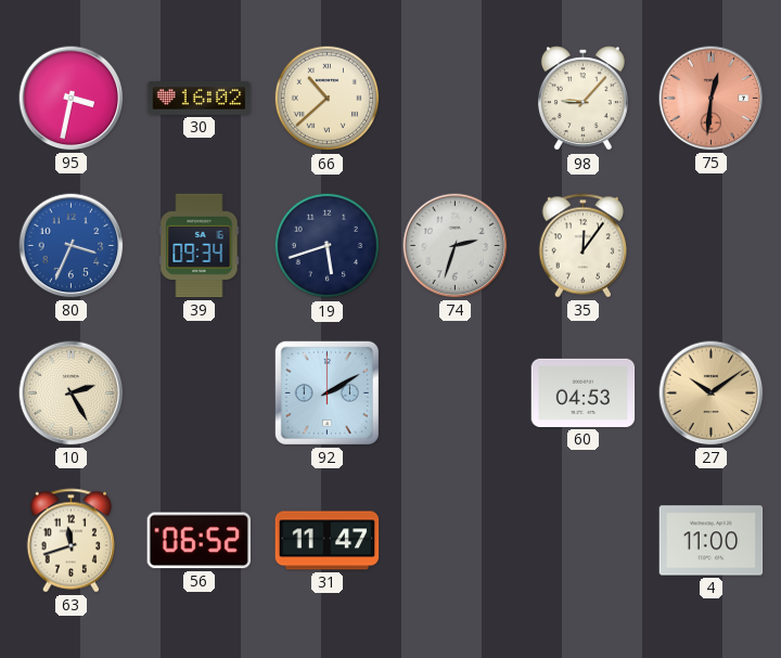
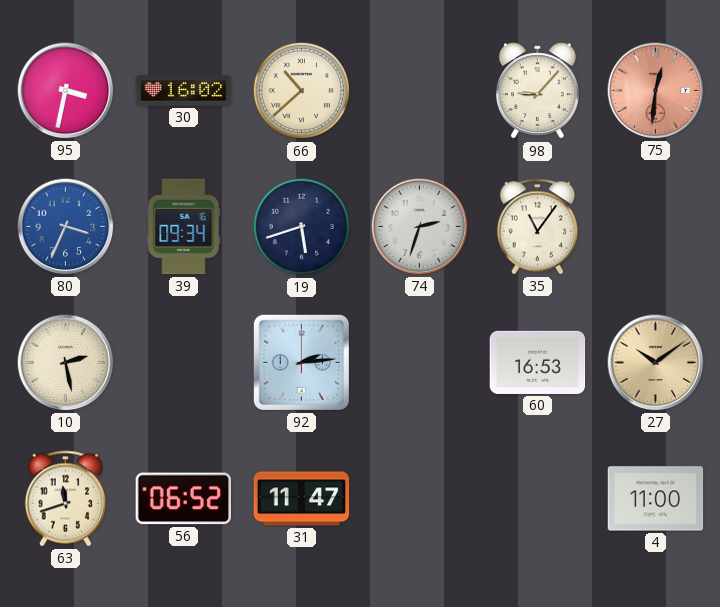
35: 12:06 -> 11:06
10: 2:25 -> 2:28
92: 2:10 -> 2:14
60: 04:53 -> 16:53
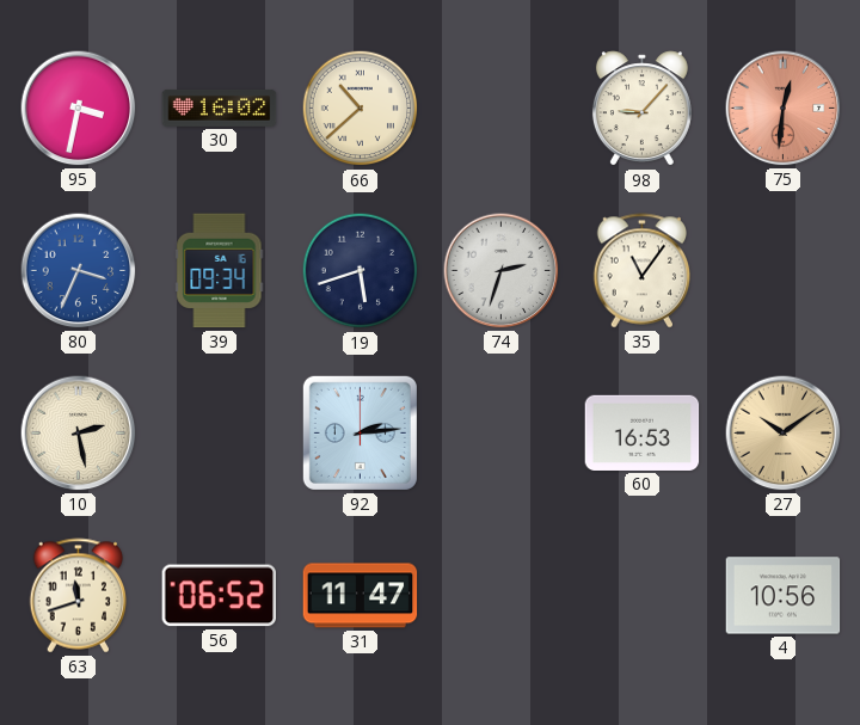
4: 11:00 -> 10:56
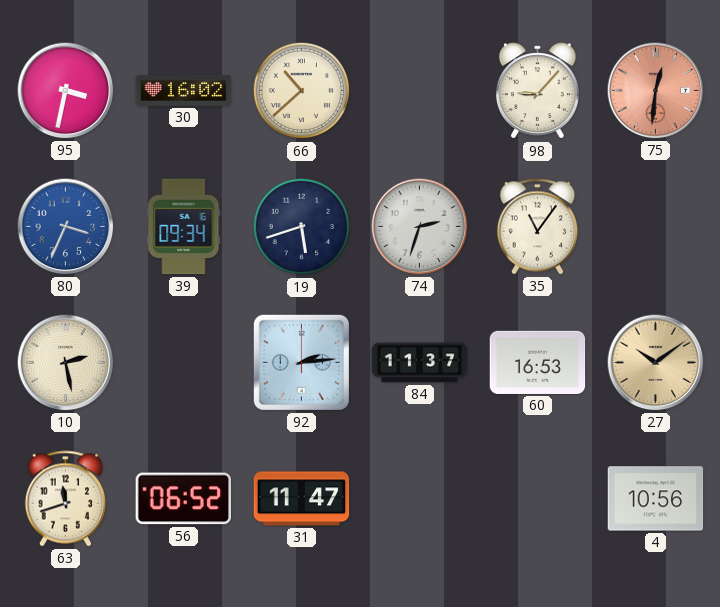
84: none -> 11:37
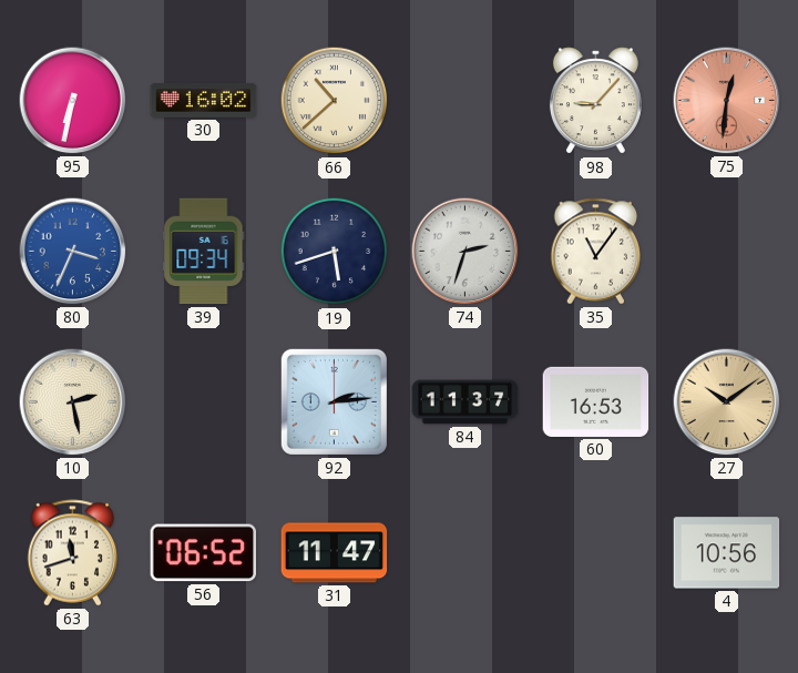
95: 3:32 -> 6:32
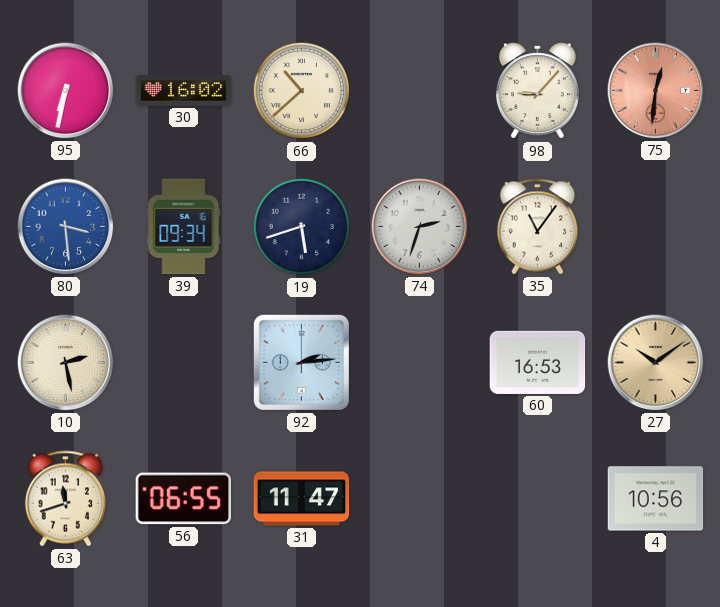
80: 3:34 -> 3:29
84: 11:37 -> none
56: 06:52 -> 06:55
